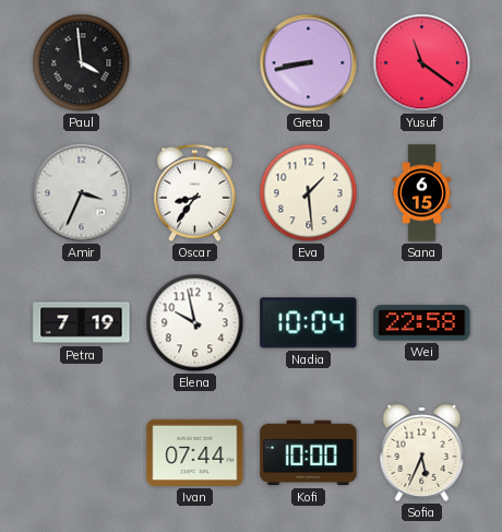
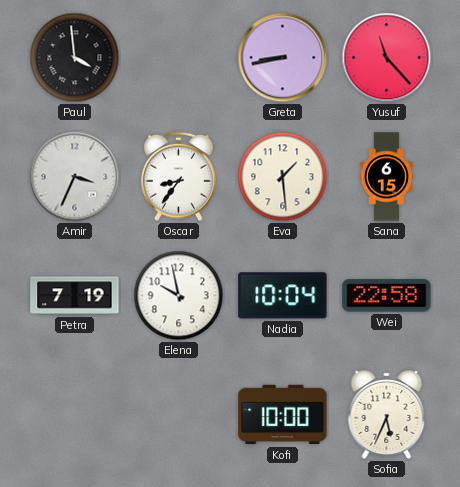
Yusuf: 11:21 -> 11:23
Ivan: 07:44 -> none
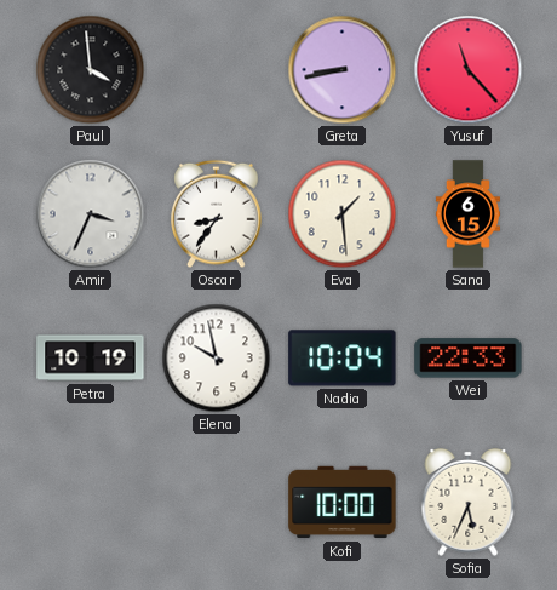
Petra: 7:19 -> 10:19
Wei: 22:58 -> 22:33
